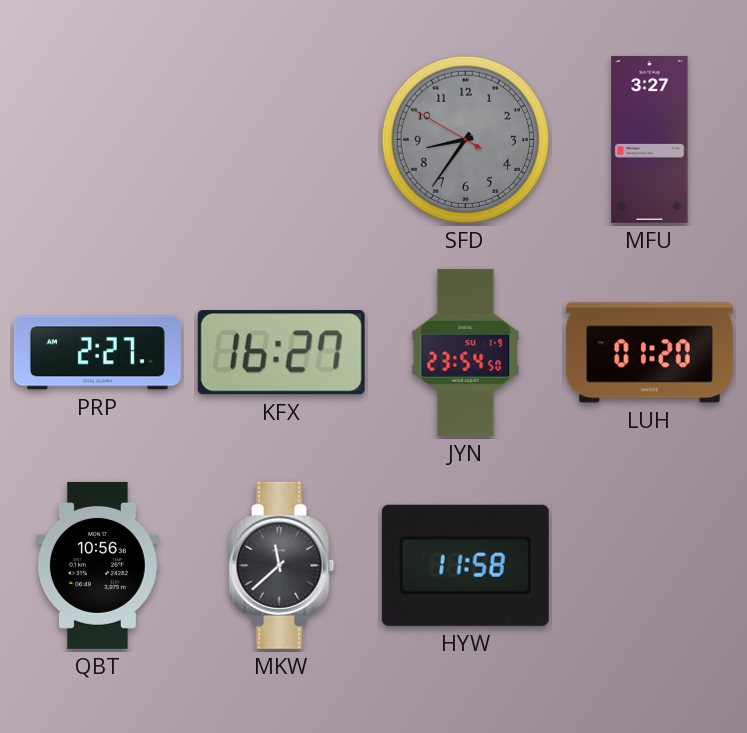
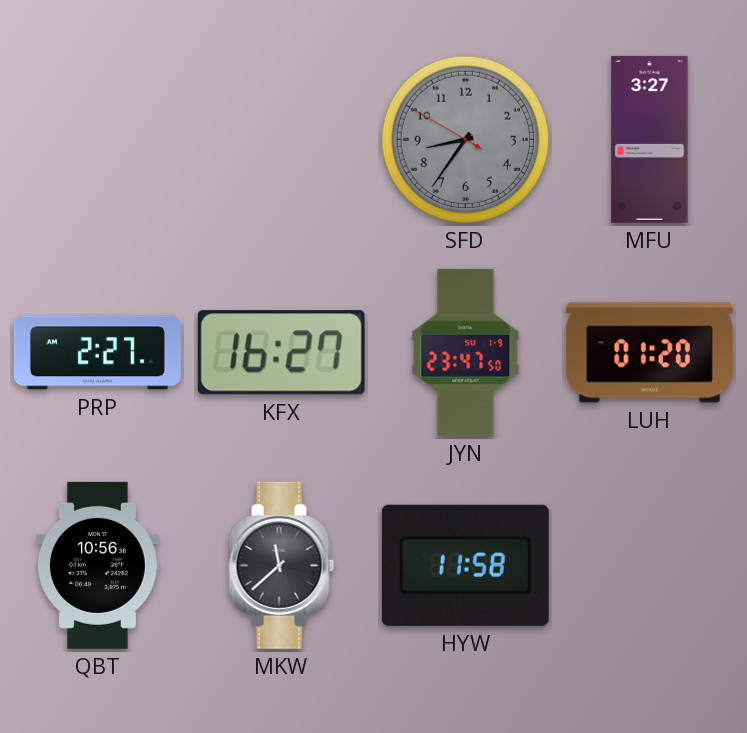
JYN: 23:54 -> 23:47
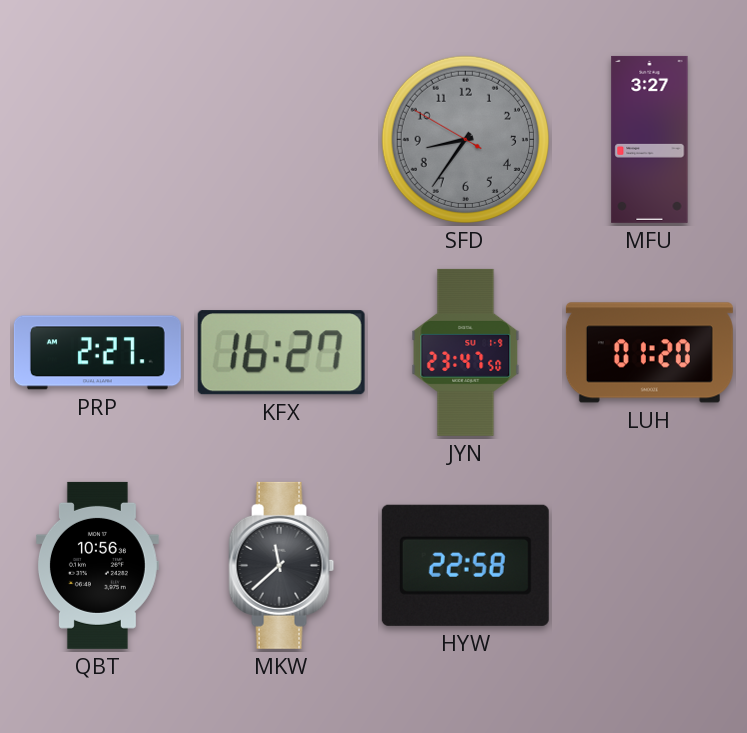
HYW: 11:58 -> 22:58
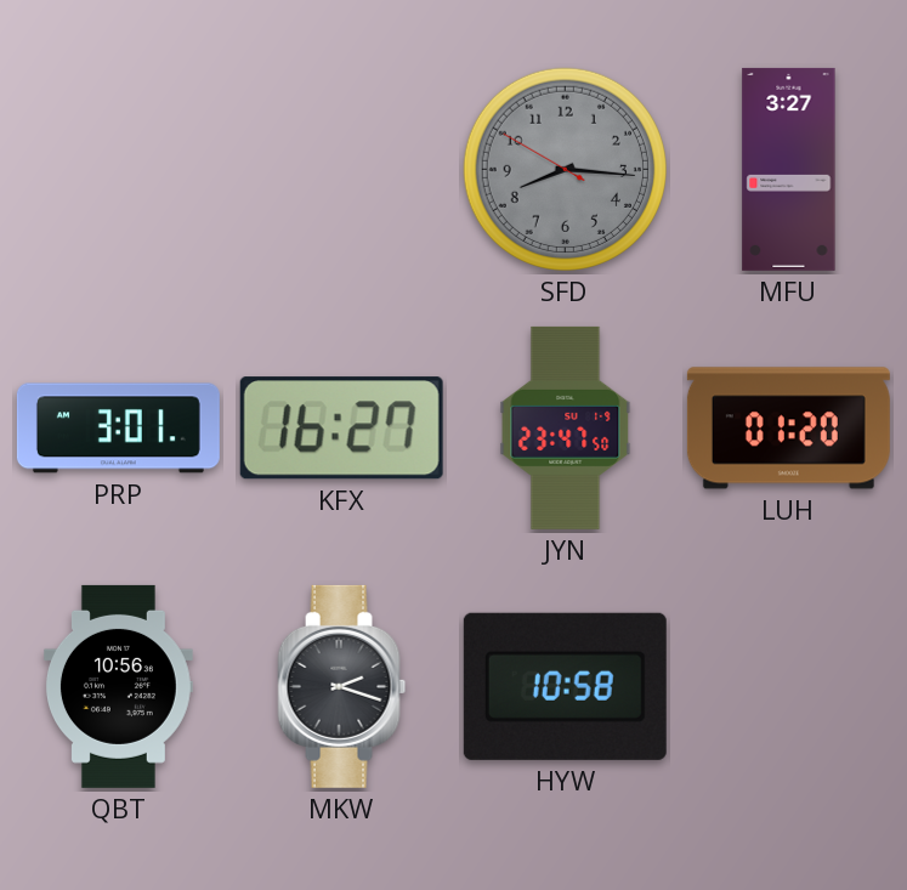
SFD: 8:35 -> 8:15
PRP: 2:27 -> 3:01
MKW: 11:38 -> 2:18
HYW: 22:58 -> 10:58
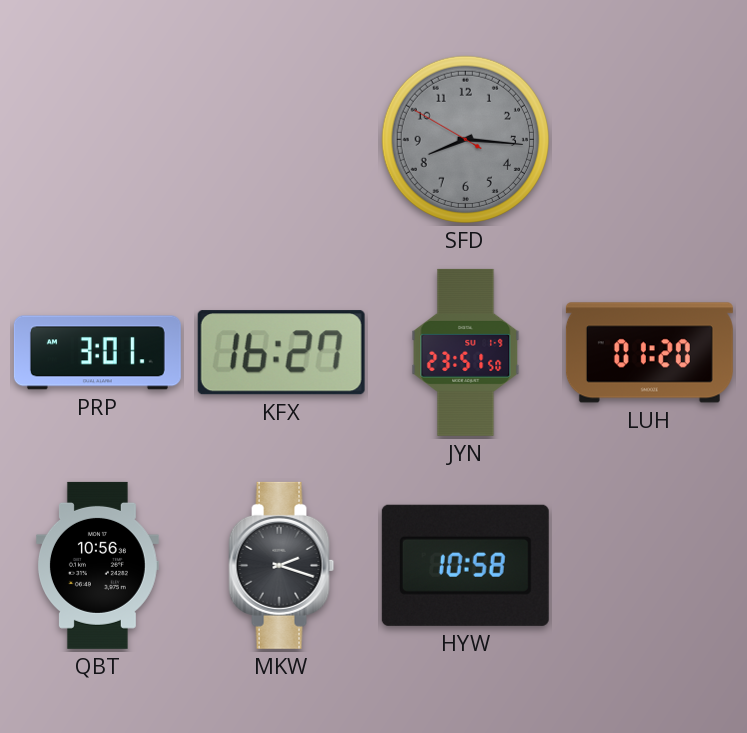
MFU: 3:27 -> none
JYN: 23:47 -> 23:51
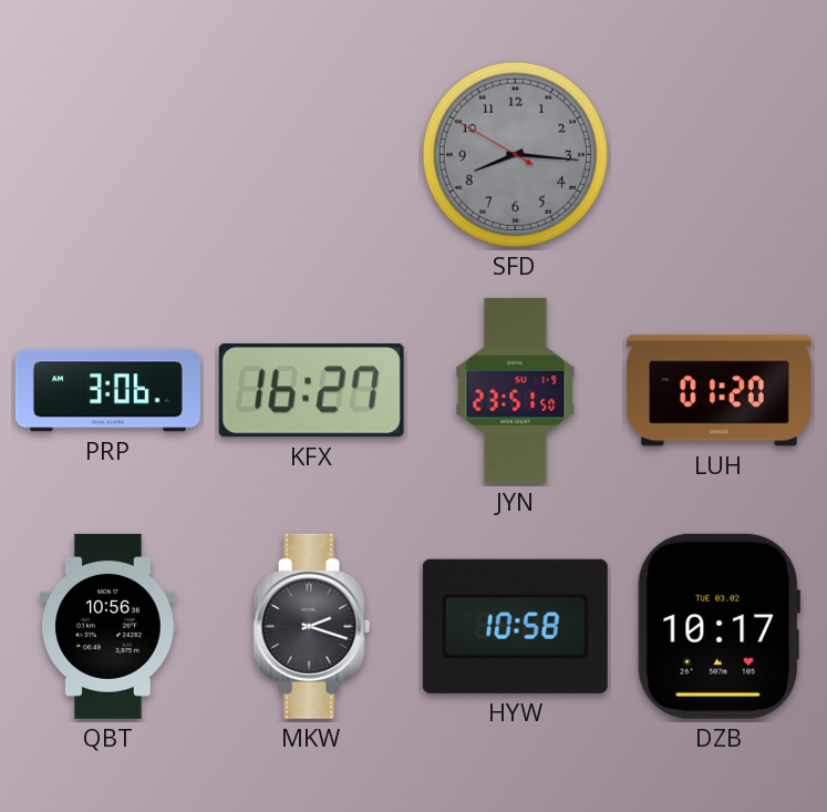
PRP: 3:01 -> 3:06
DZB: none -> 10:17
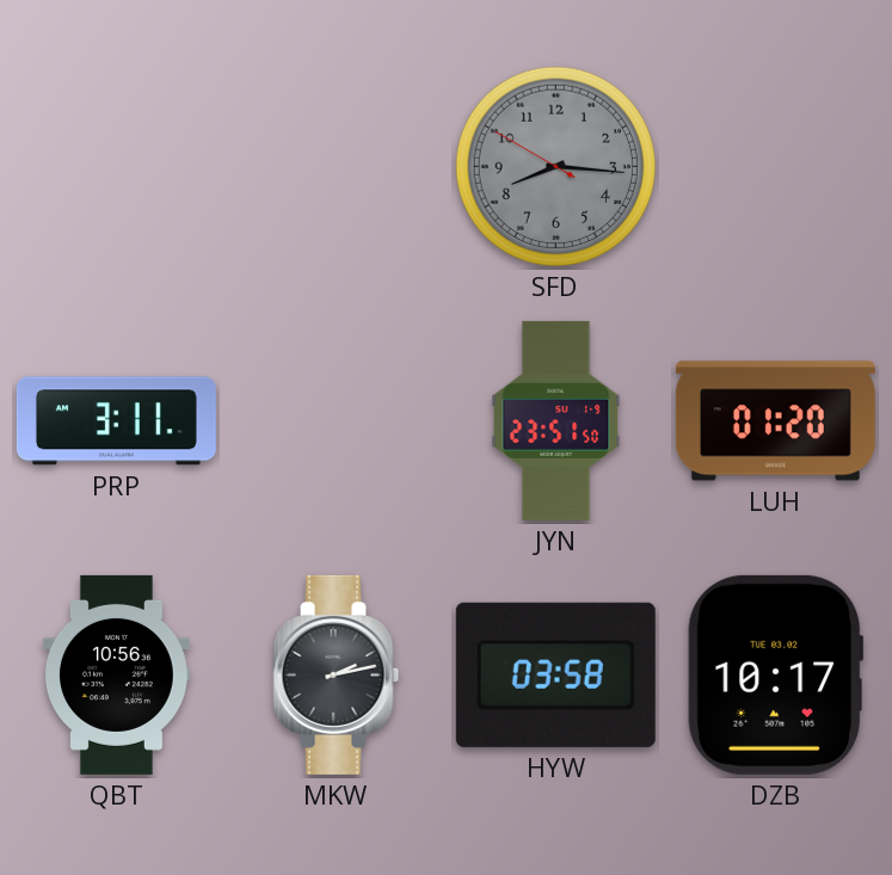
PRP: 3:06 -> 3:11
KFX: 16:27 -> none
MKW: 2:18 -> 2:13
HYW: 10:58 -> 03:58
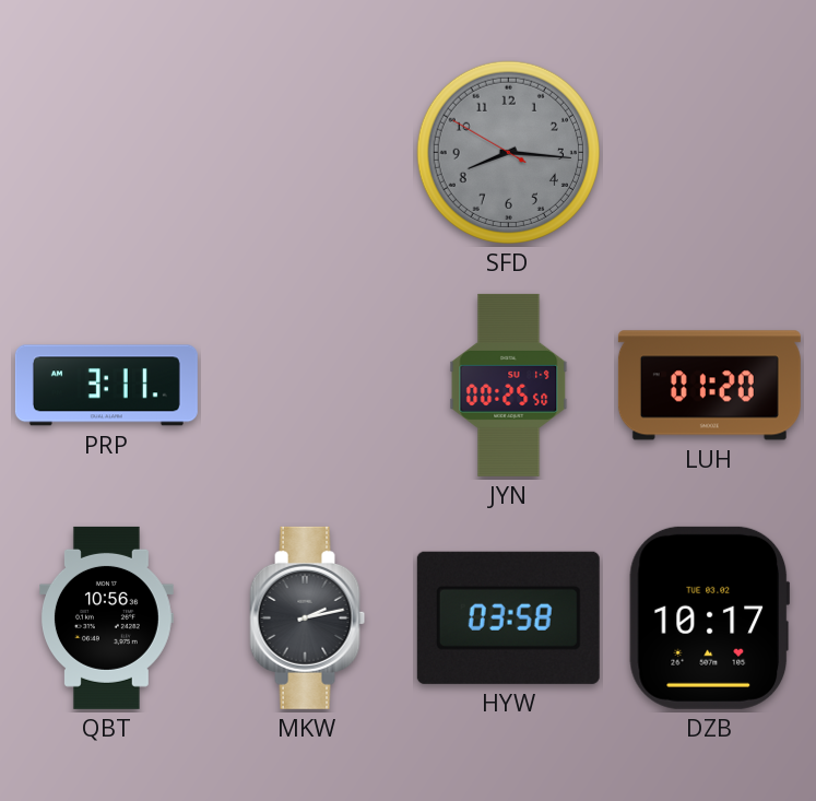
JYN: 23:51 -> 00:25
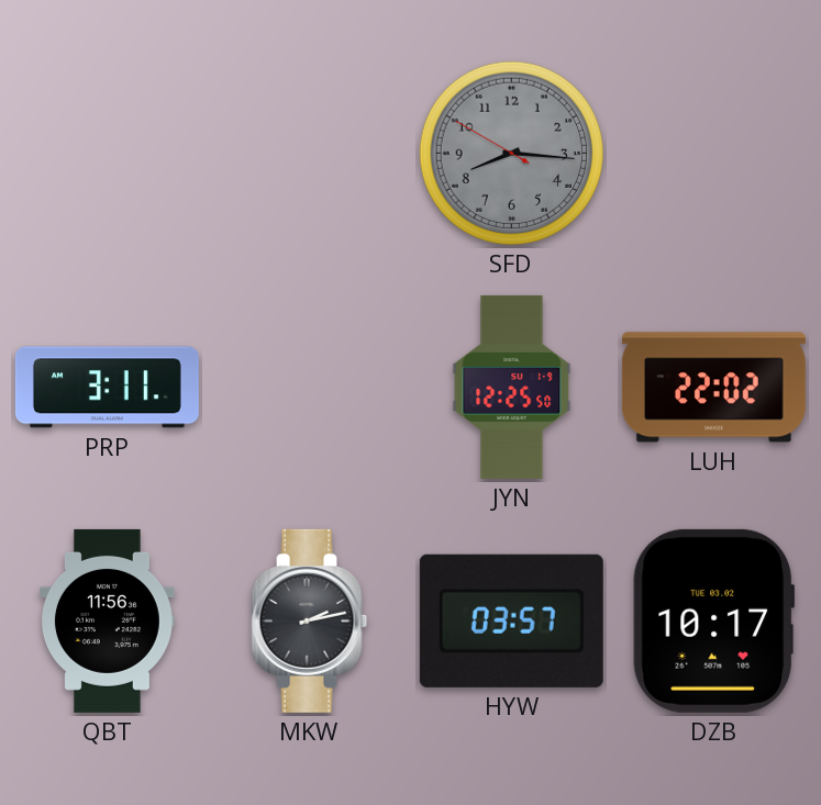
JYN: 00:25 -> 12:25
LUH: 01:20 -> 22:02
QBT: 10:56 -> 11:56
HYW: 03:58 -> 03:57
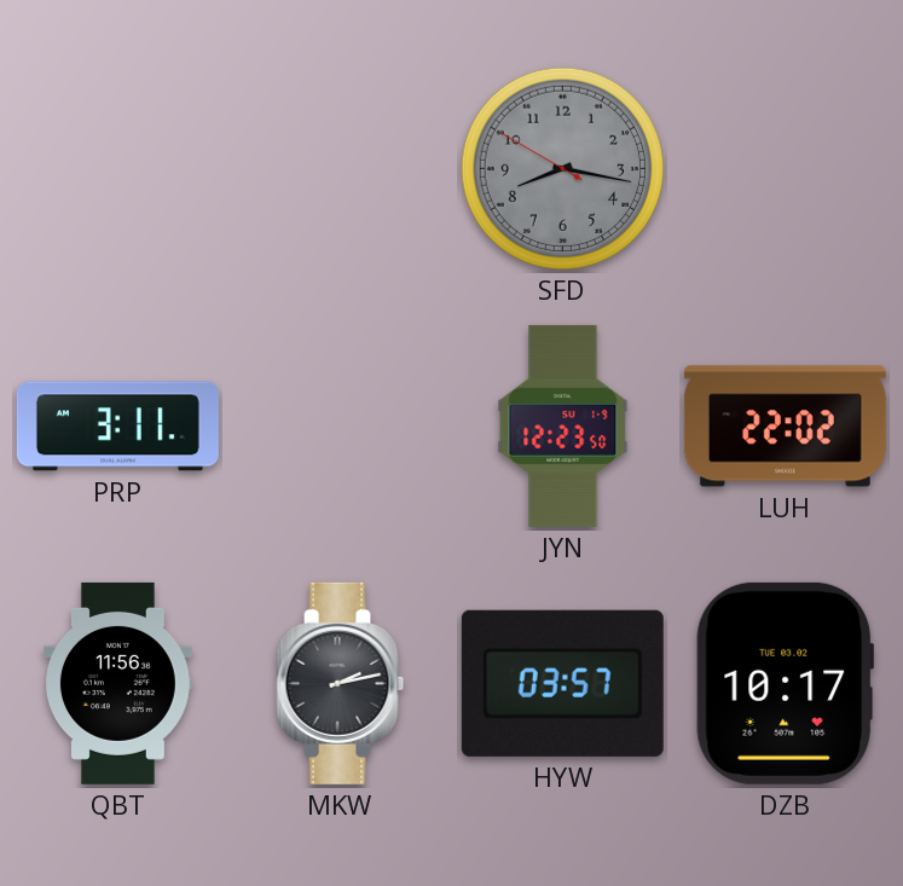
SFD: 8:15 -> 8:16
JYN: 12:25 -> 12:23
